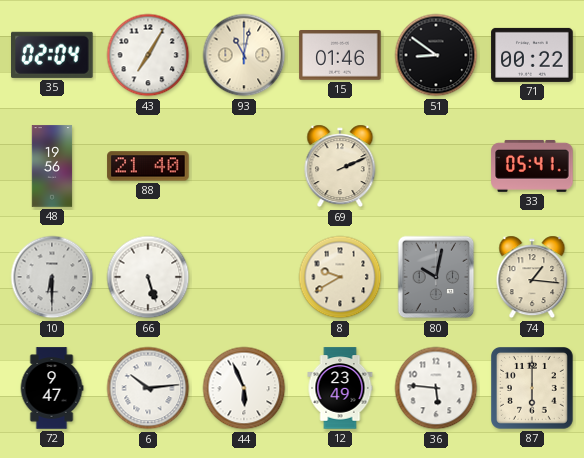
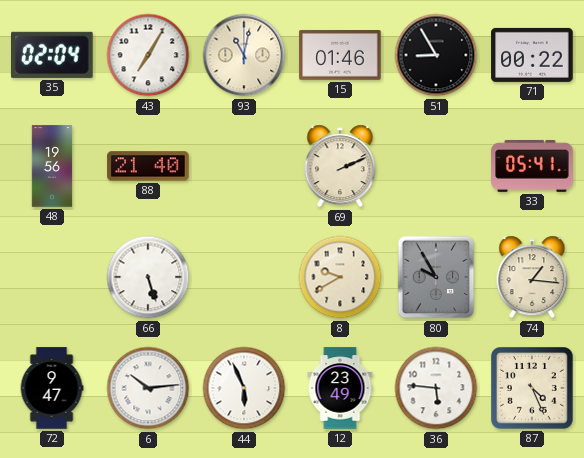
51: 8:51 -> 8:55
10: 6:30 -> none
80: 10:02 -> 9:55
87: 6:00 -> 4:26
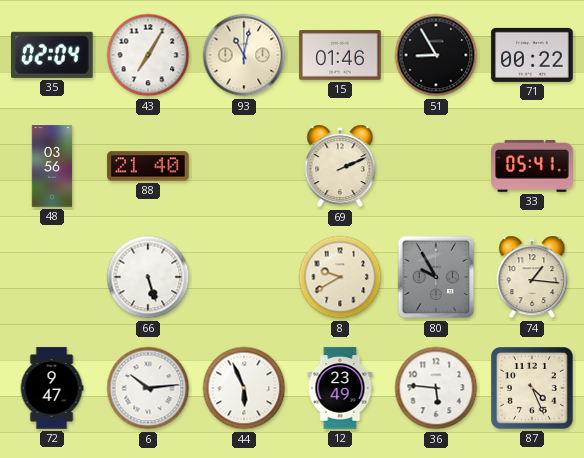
48: 19:56 -> 03:56
